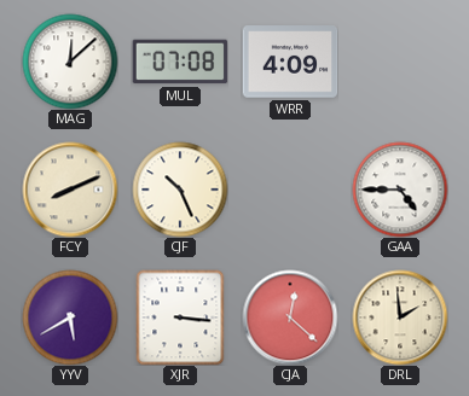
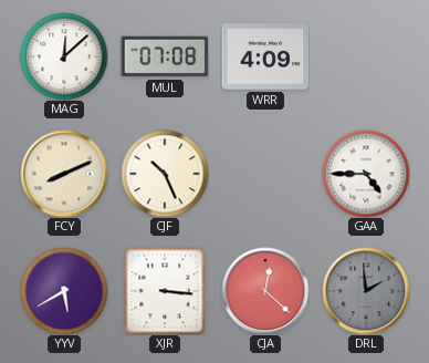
DRL dial: cream -> grey
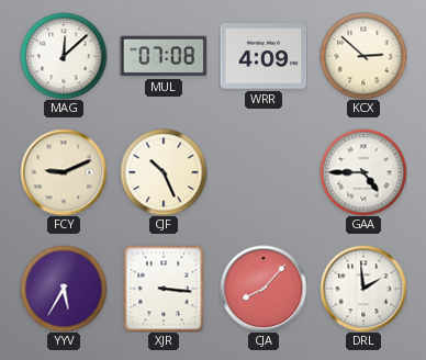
KCX: none -> 2:52
FCY: 8:11 -> 9:11
YYV: 5:40 -> 5:35
CJA: 12:22 -> 8:07
DRL dial: grey -> white
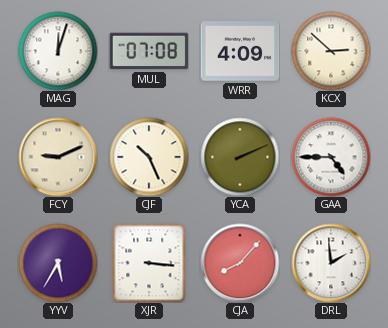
MAG: 12:08 -> 12:03
YCA: none -> 2:11
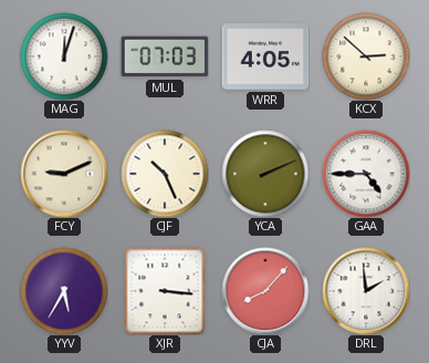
MUL: 07:08 -> 07:03
WRR: 4:09 -> 4:05
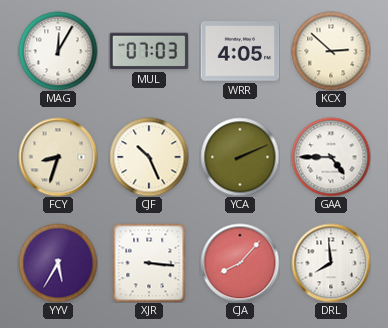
MAG: 12:03 -> 12:05
FCY: 9:11 -> 8:33
DRL: 1:59 -> 7:59
